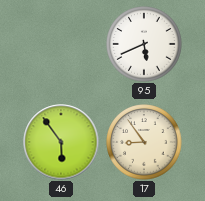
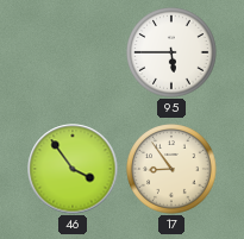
95: 5:41 -> 5:45
46: 5:54 -> 3:54
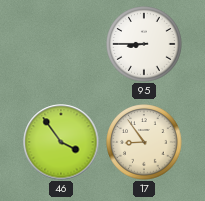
95: 5:45 -> 8:45
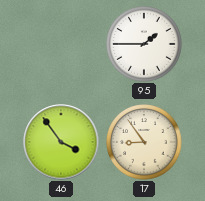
95: 8:45 -> 1:45
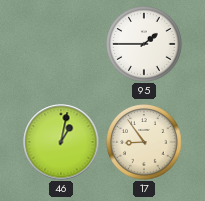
46: 3:54 -> 1:02
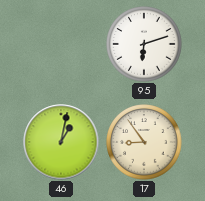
95: 1:45 -> 6:12
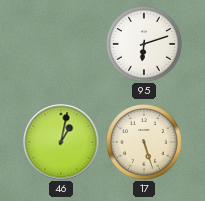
17: 8:54 -> 5:27
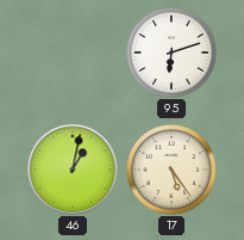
17: 5:27 -> 5:24
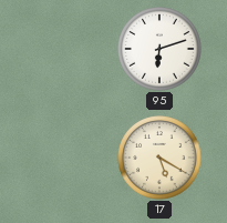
46: 1:02 -> none
17: 5:24 -> 5:20
